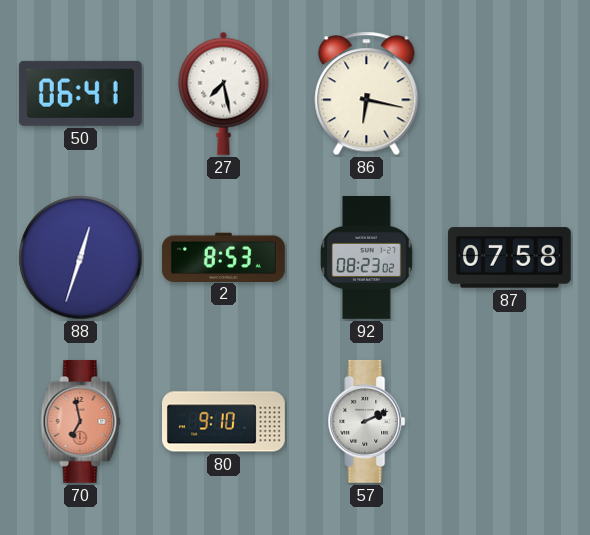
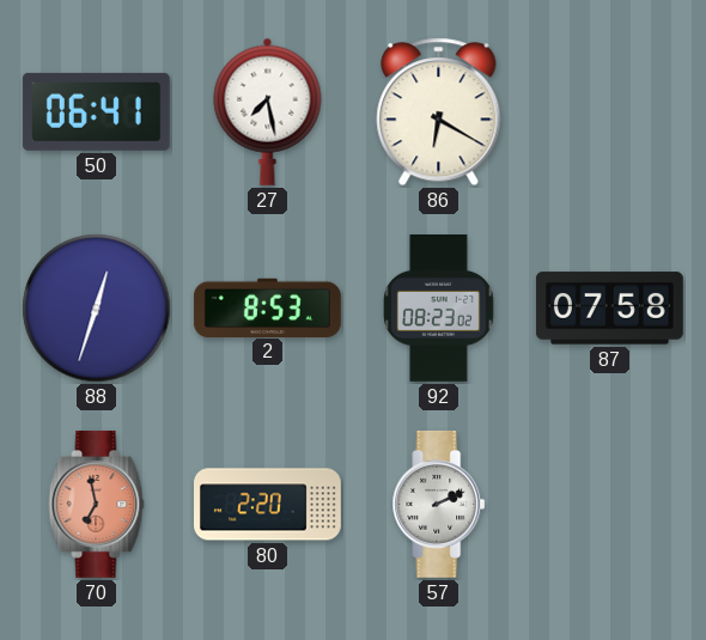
86: 6:17 -> 6:20
80: 9:10 -> 2:20
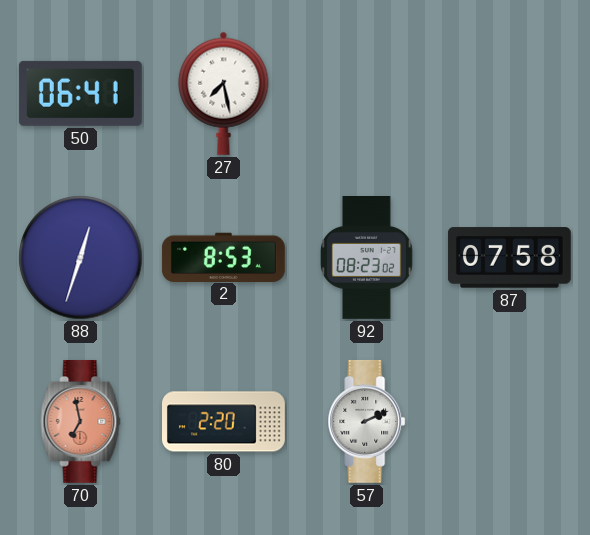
86: 6:20 -> none
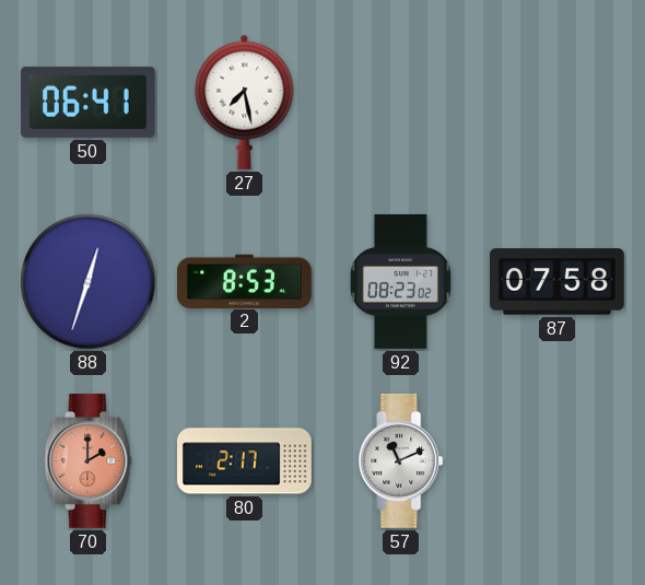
70: 6:58 -> 2:00
80: 2:20 -> 2:17
57: 2:11 -> 11:11
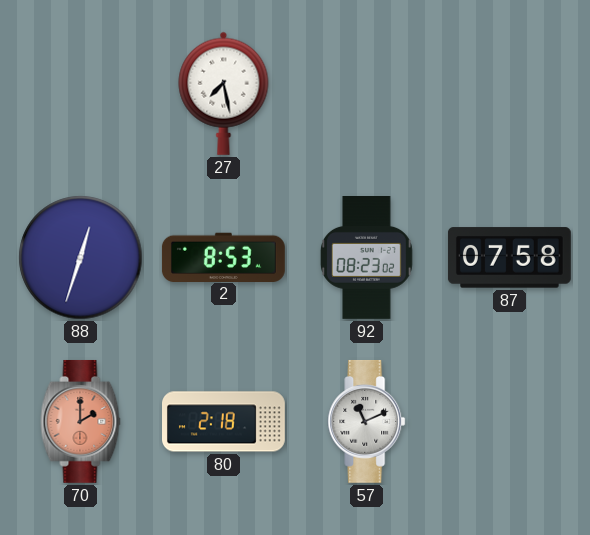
50: 06:41 -> none
80: 2:17 -> 2:18
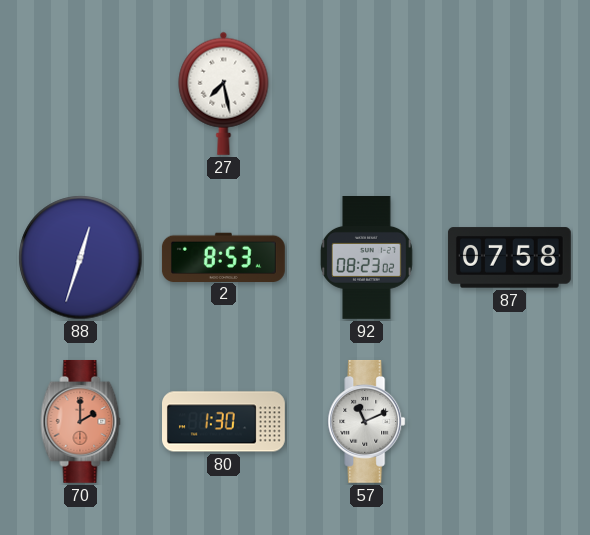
80: 2:18 -> 1:30
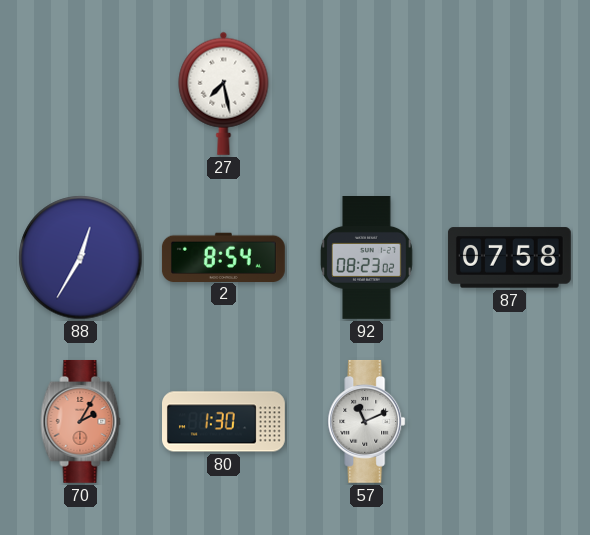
88: 12:33 -> 12:35
2: 8:53 -> 8:54
70: 2:00 -> 2:05
